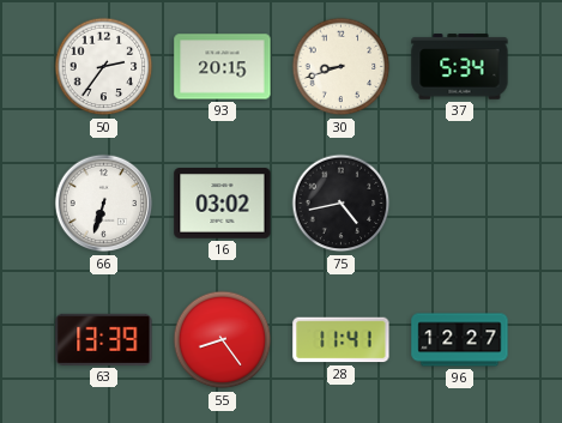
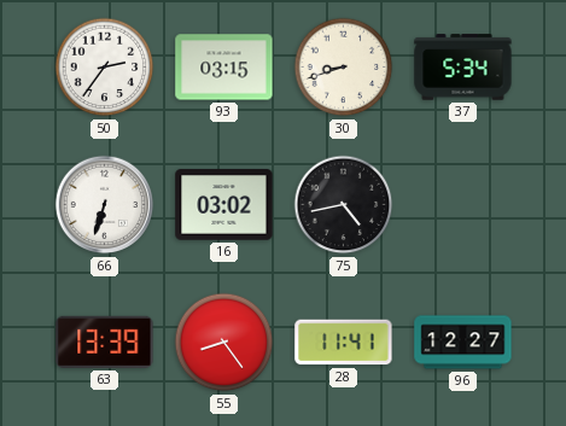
93: 20:15 -> 03:15
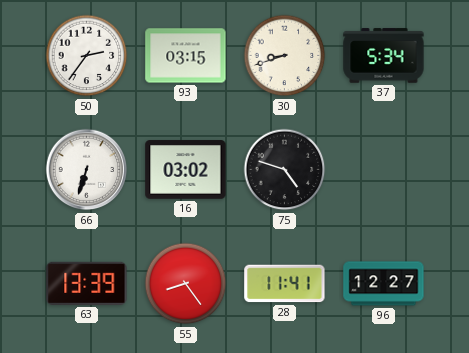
75: 4:43 -> 4:48
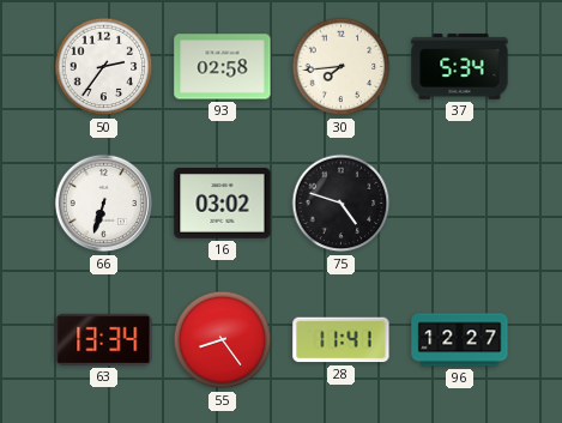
93: 03:15 -> 02:58
30: 8:42 -> 7:44
63: 13:39 -> 13:34
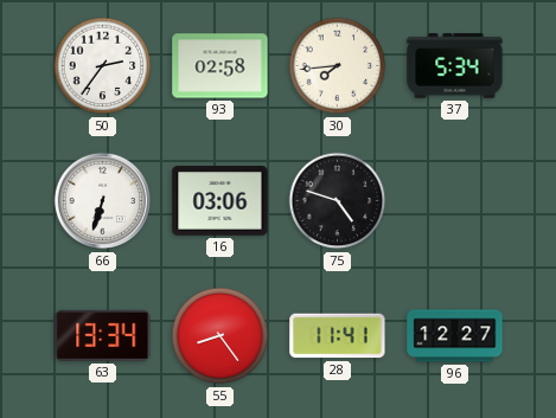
16: 03:02 -> 03:06
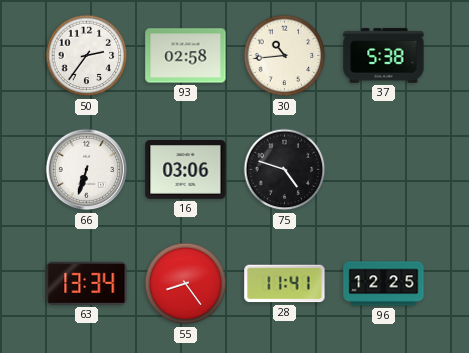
30: 7:44 -> 10:44
37: 5:34 -> 5:38
96: 12:27 -> 12:25
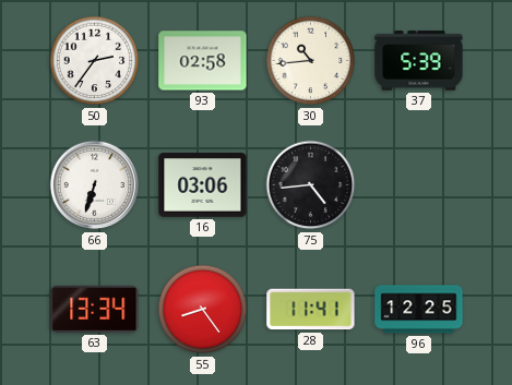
37: 5:38 -> 5:39
75: 4:48 -> 4:44
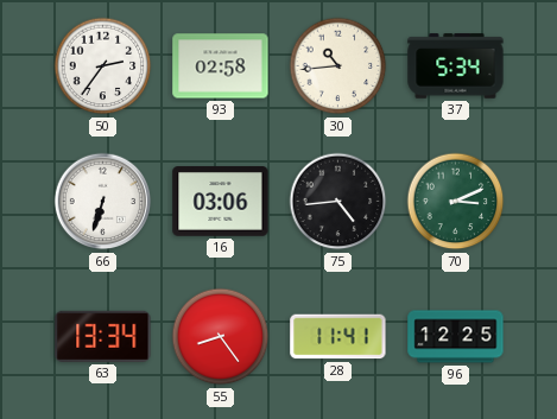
37: 5:39 -> 5:34
70: none -> 3:11
